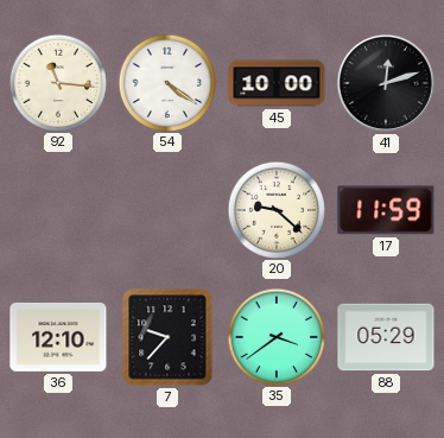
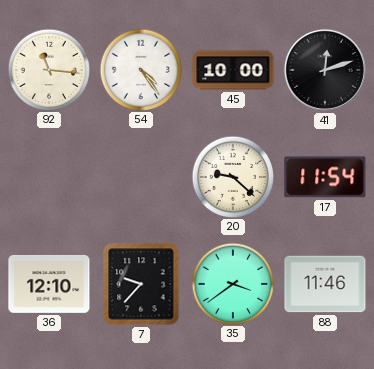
54: 4:21 -> 4:24
17: 11:59 -> 11:54
88: 05:29 -> 11:46
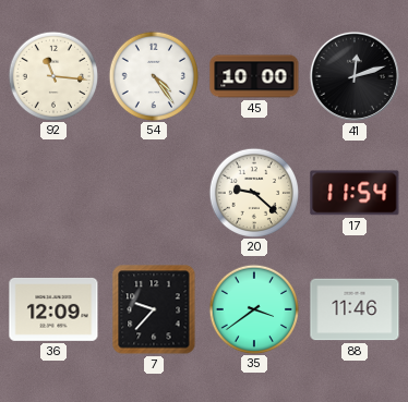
36: 12:10 -> 12:09
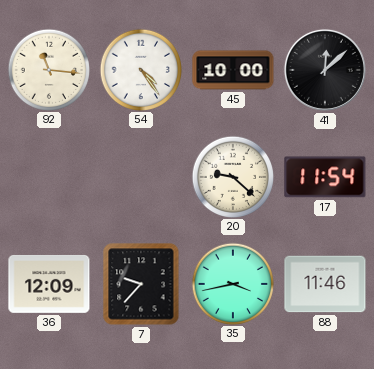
41: 12:12 -> 12:08
35: 3:39 -> 3:43
